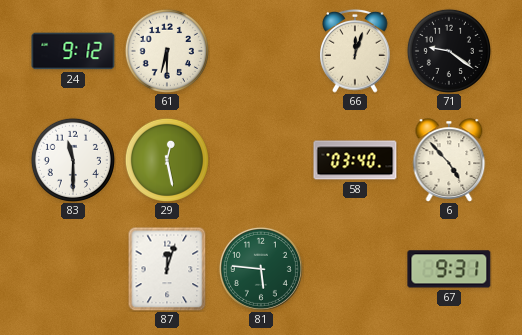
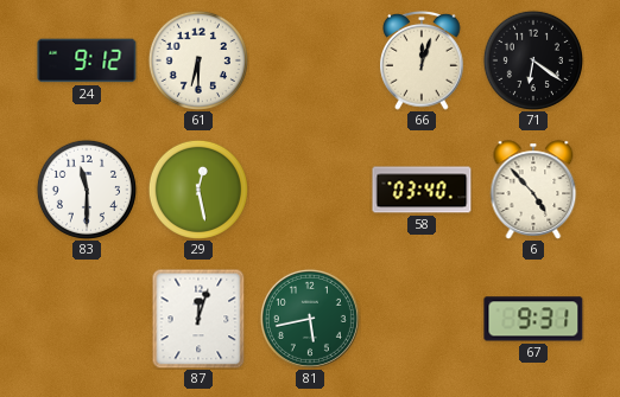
71: 9:21 -> 6:21
81: 5:46 -> 5:43
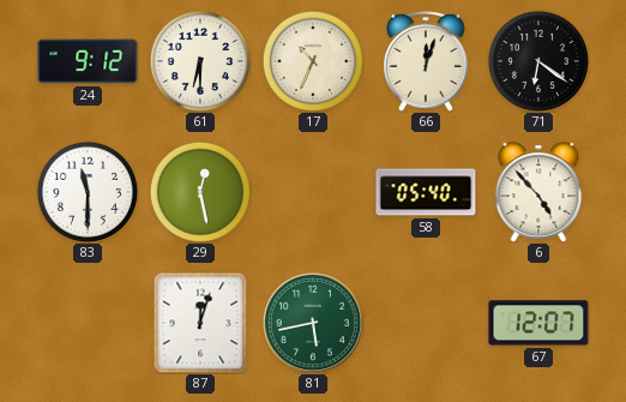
17: none -> 10:34
58: 03:40 -> 05:40
67: 9:31 -> 12:07
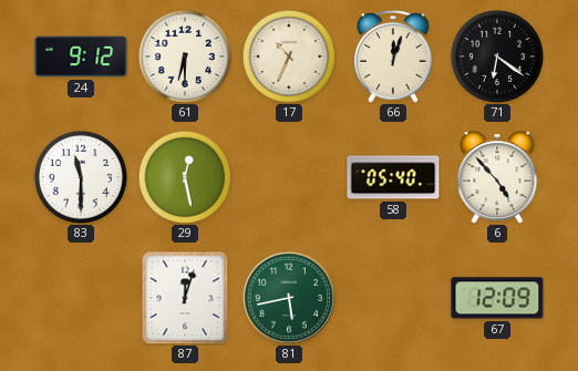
67: 12:07 -> 12:09
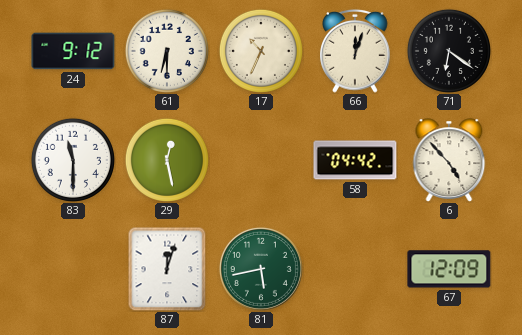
58: 05:40 -> 04:42
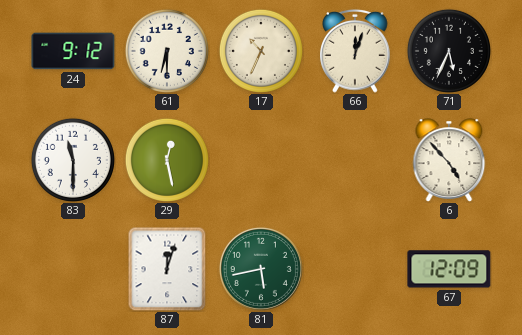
71: 6:21 -> 5:34
58: 04:42 -> none
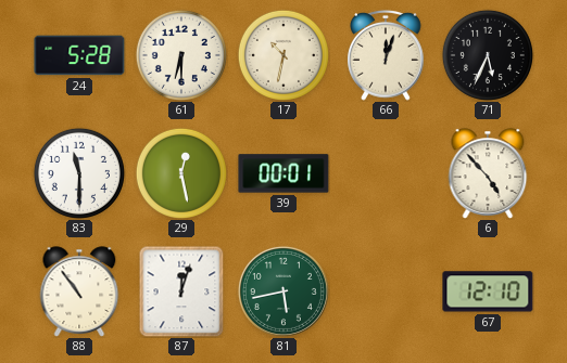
24: 9:12 -> 5:28
17: 10:34 -> 10:32
39: none -> 00:01
88: none -> 10:54
67: 12:09 -> 12:10
